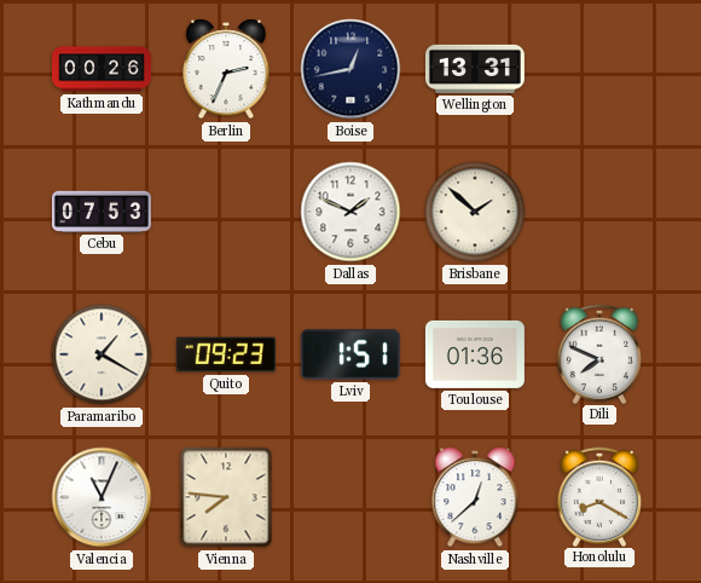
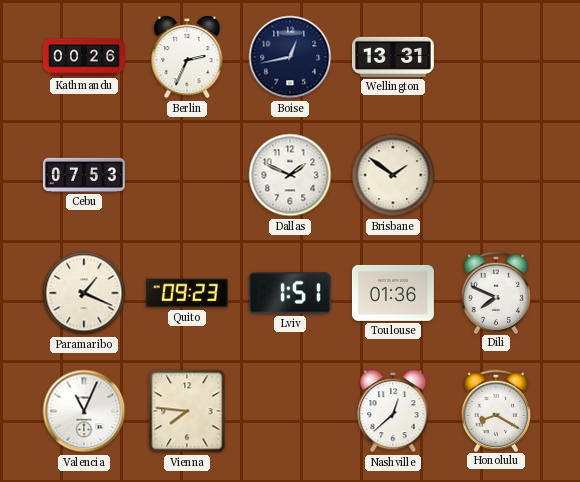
Brisbane: 1:52 -> 1:51
Paramaribo: 1:20 -> 1:19
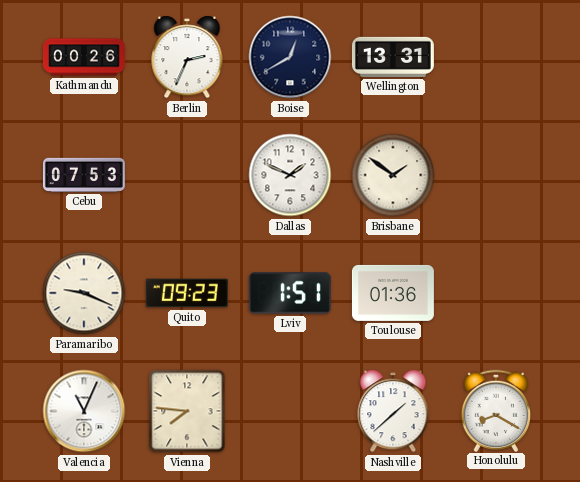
Boise: 12:43 -> 12:40
Paramaribo: 1:19 -> 9:19
Dili: 7:49 -> none
Nashville: 12:38 -> 1:38
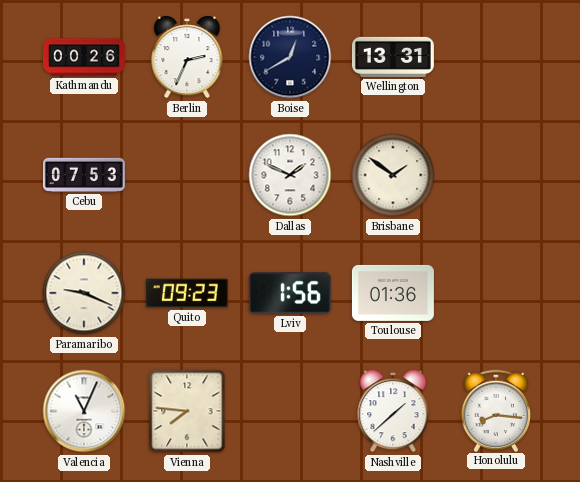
Lviv: 1:51 -> 1:56
Honolulu: 8:20 -> 8:16
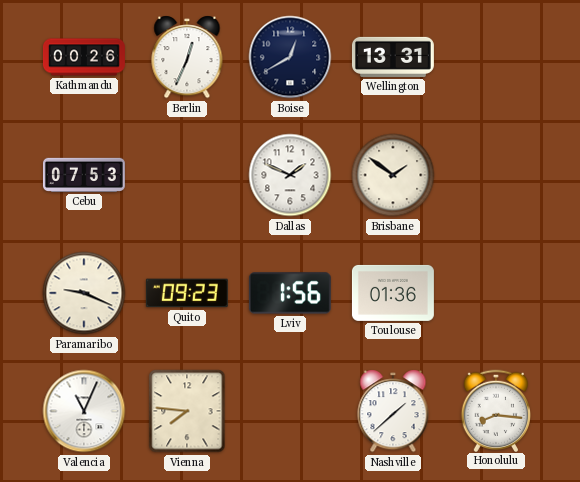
Berlin: 2:34 -> 12:34
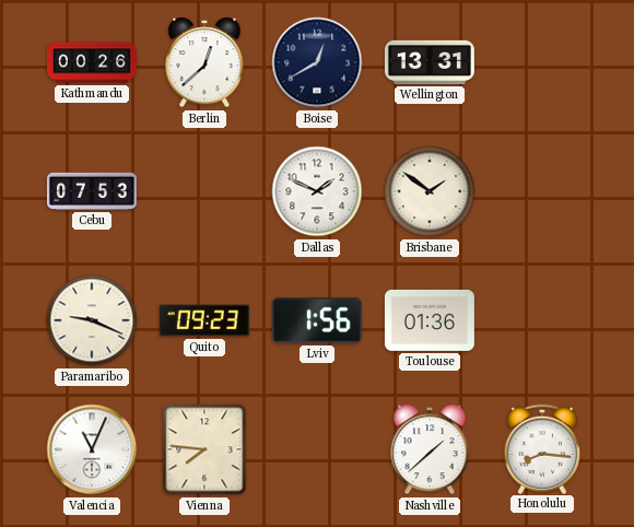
Berlin: 12:34 -> 12:38
